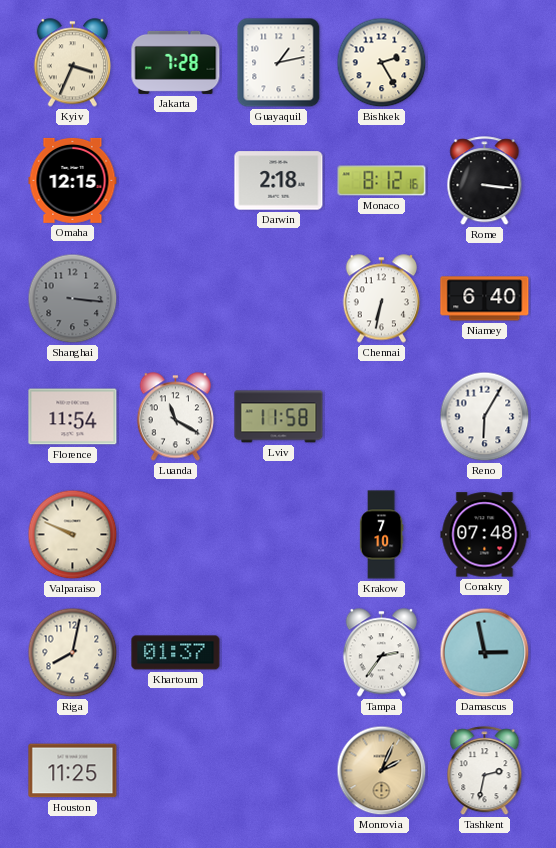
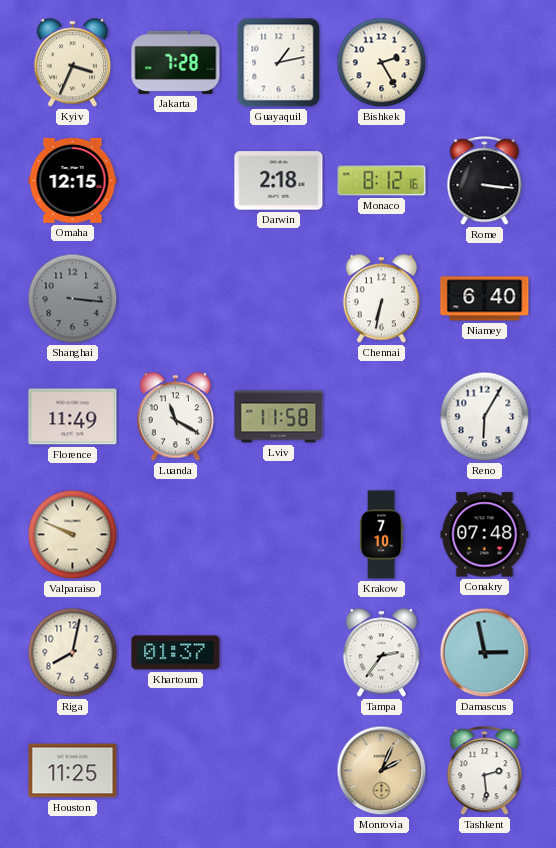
Florence: 11:54 -> 11:49
Tashkent: 2:32 -> 2:29
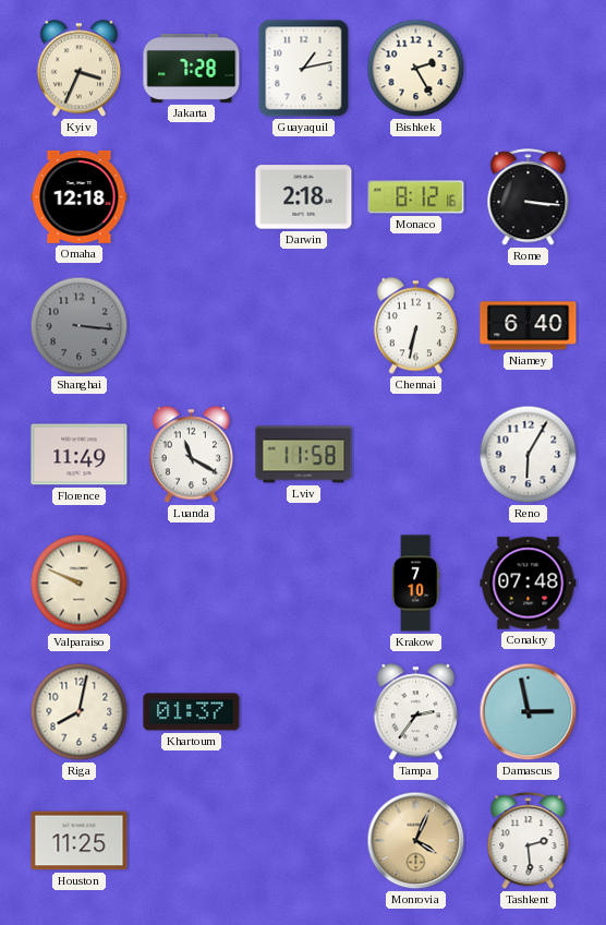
Omaha: 12:15 -> 12:18
Monrovia: 2:04 -> 4:04
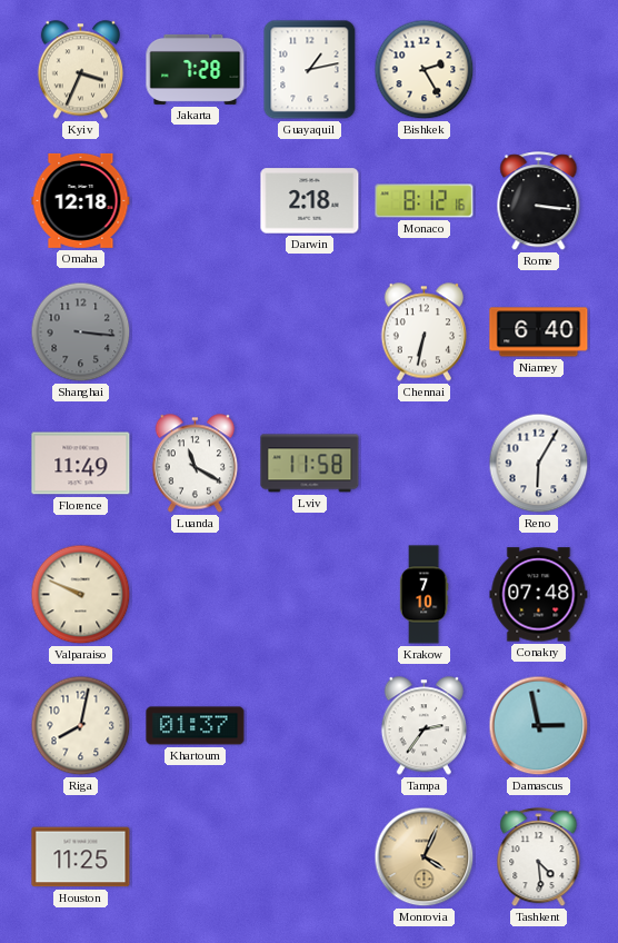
Tashkent: 2:29 -> 4:29
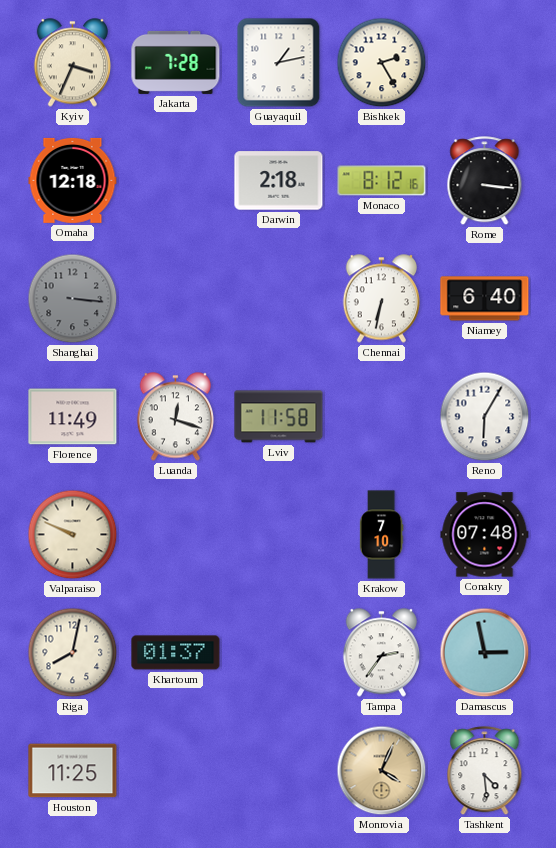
Luanda: 11:20 -> 12:18
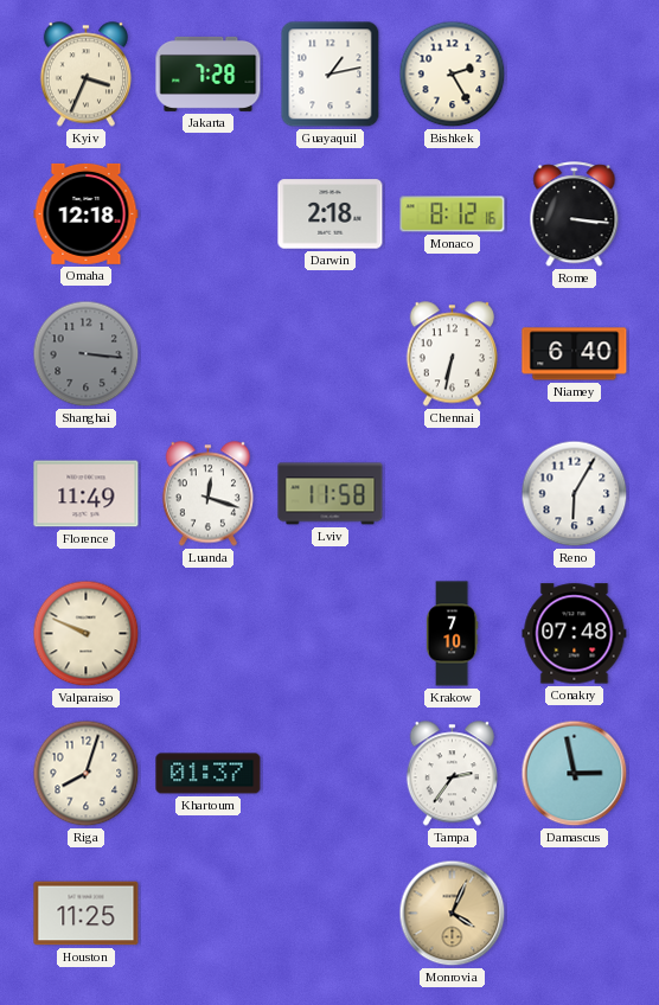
Riga: 8:02 -> 8:03
Tashkent: 4:29 -> none
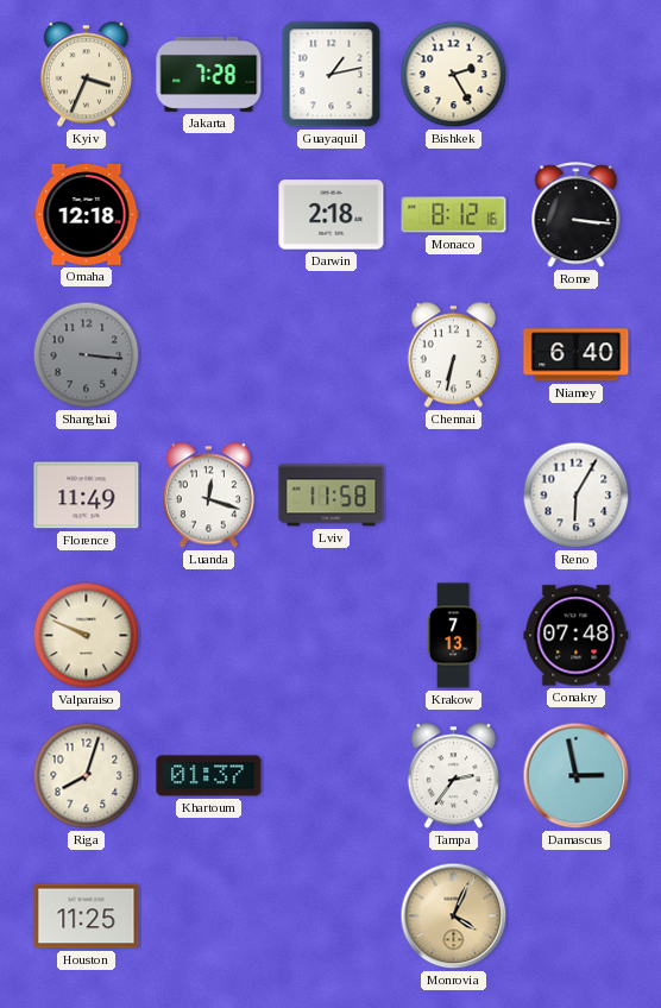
Krakow: 7:10 -> 7:13
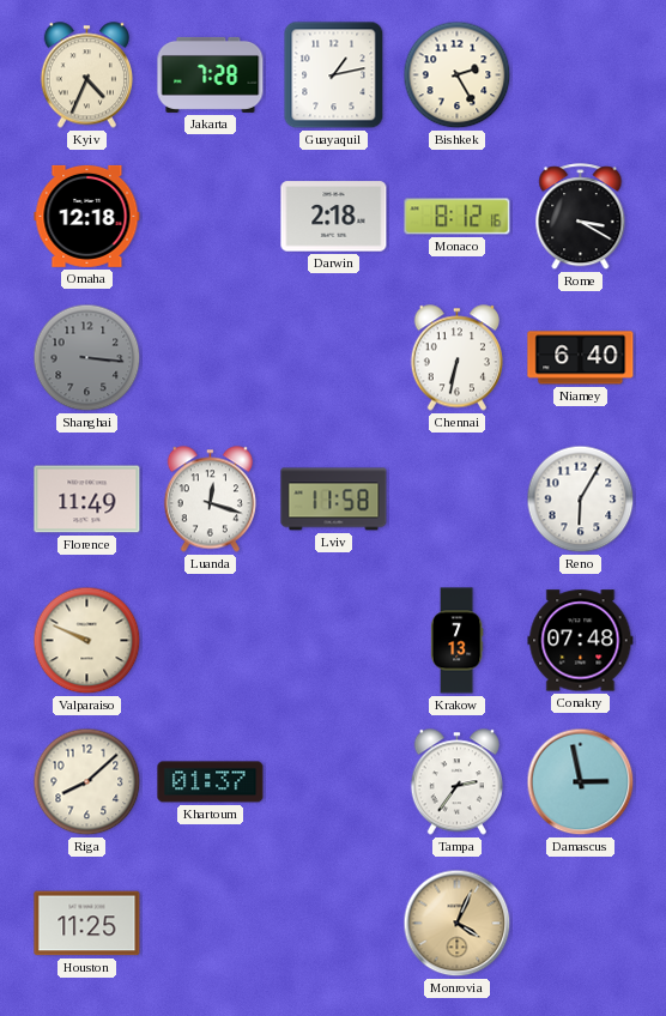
Kyiv: 3:34 -> 4:34
Rome: 3:16 -> 3:20
Riga: 8:03 -> 8:08
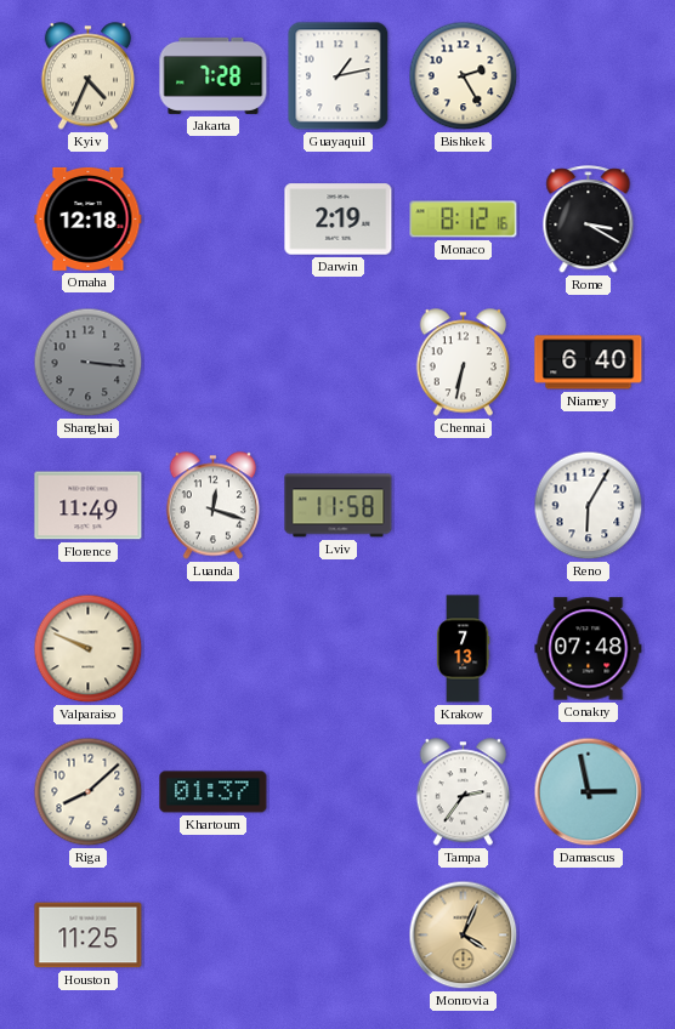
Darwin: 2:18 -> 2:19
